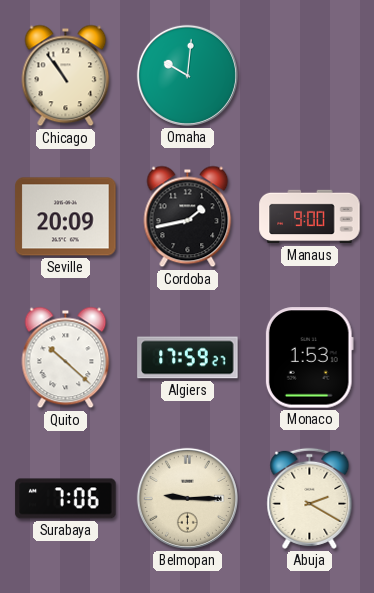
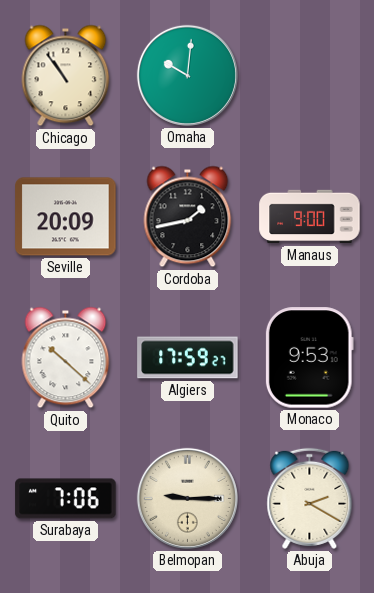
Monaco: 1:53 -> 9:53
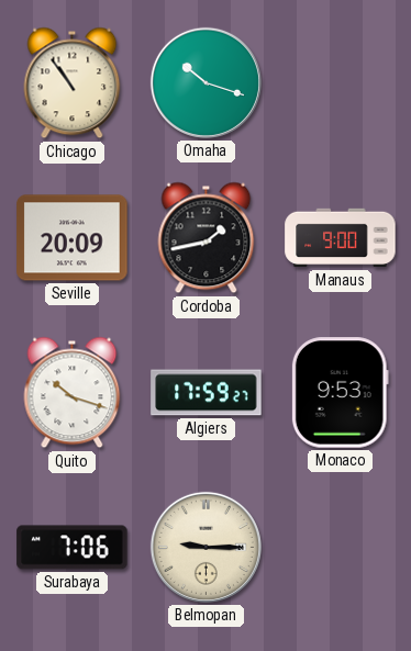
Omaha: 10:01 -> 10:18
Quito: 10:22 -> 10:18
Abuja: 2:20 -> none
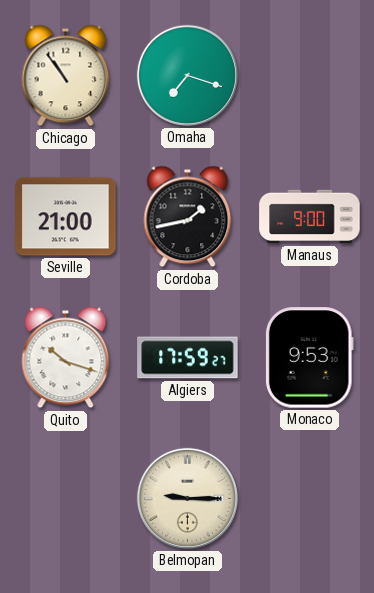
Omaha: 10:18 -> 7:18
Seville: 20:09 -> 21:00
Surabaya: 7:06 -> none
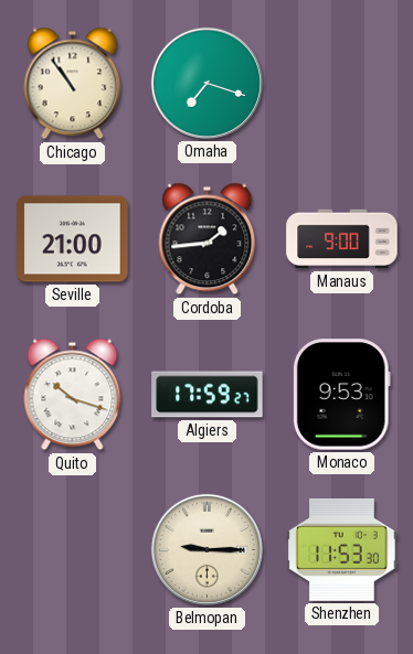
Cordoba: 1:43 -> 1:44
Shenzhen: none -> 11:53
